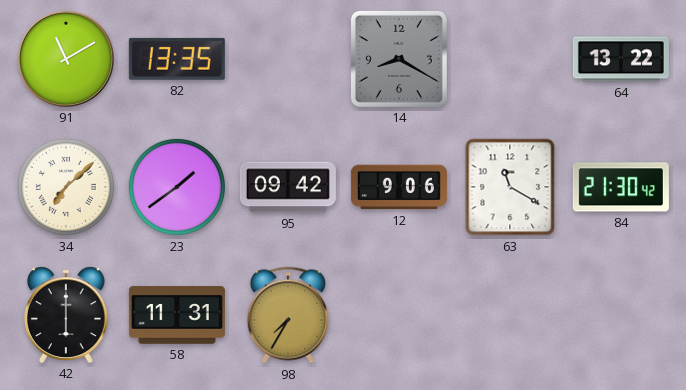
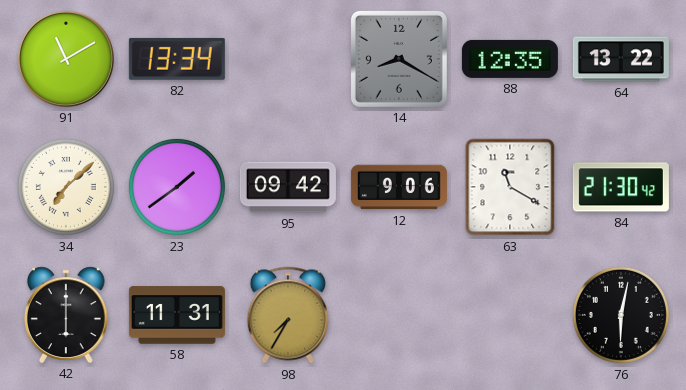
82: 13:35 -> 13:34
88: none -> 12:35
76: none -> 6:02
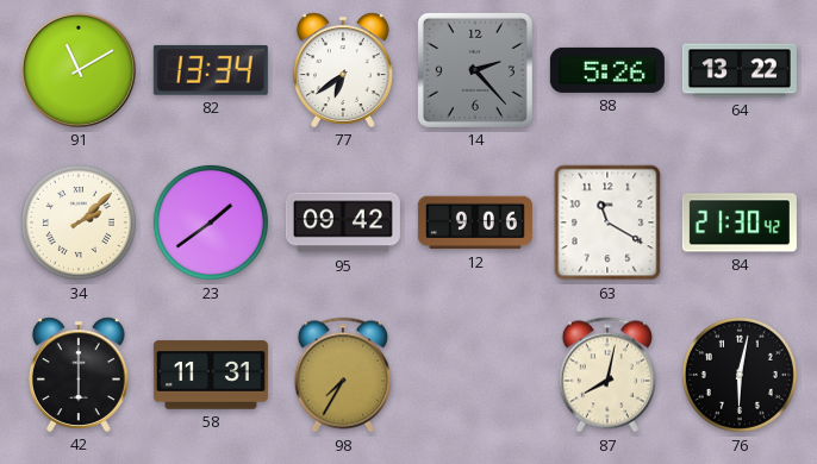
77: none -> 6:39
14: 8:20 -> 2:23
88: 12:35 -> 5:26
34: 7:08 -> 2:08
87: none -> 8:02
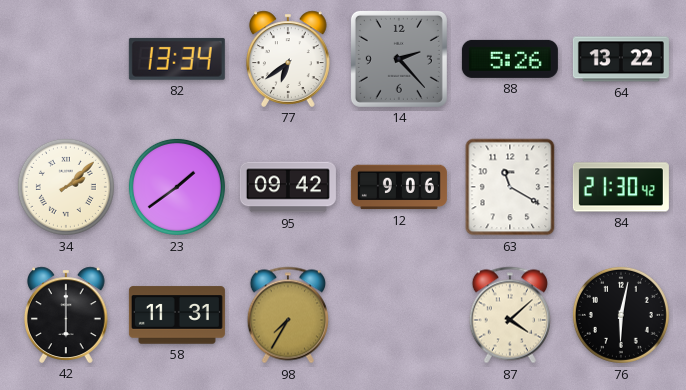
91: 11:10 -> none
87: 8:02 -> 4:08
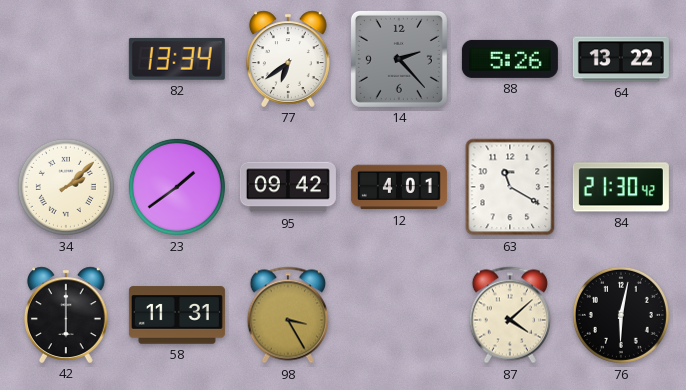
12: 9:06 -> 4:01
98: 7:35 -> 3:25
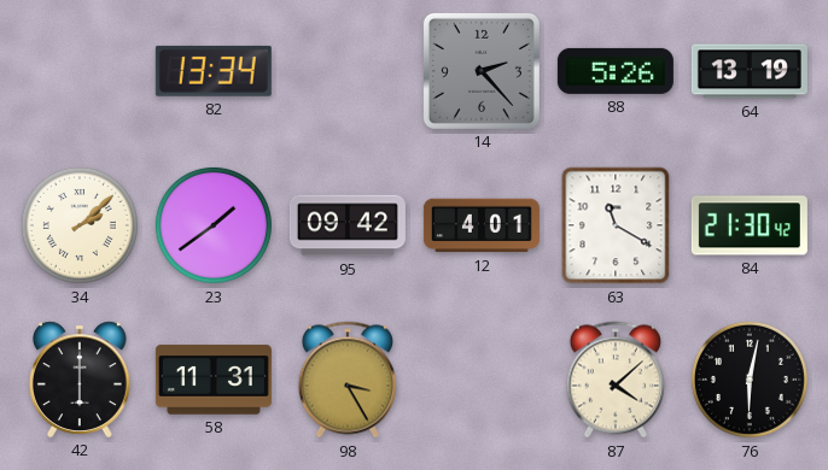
77: 6:39 -> none
64: 13:22 -> 13:19
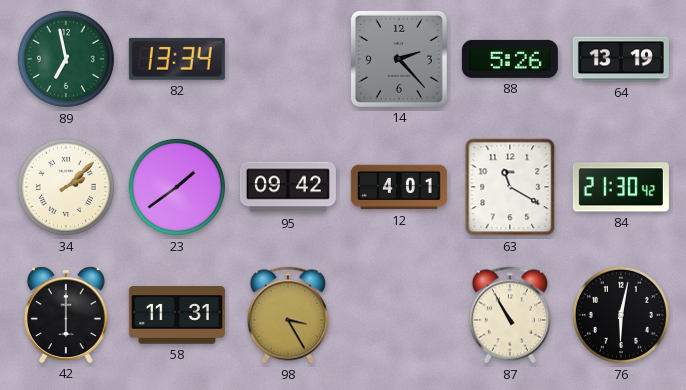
89: none -> 6:58
87: 4:08 -> 10:55
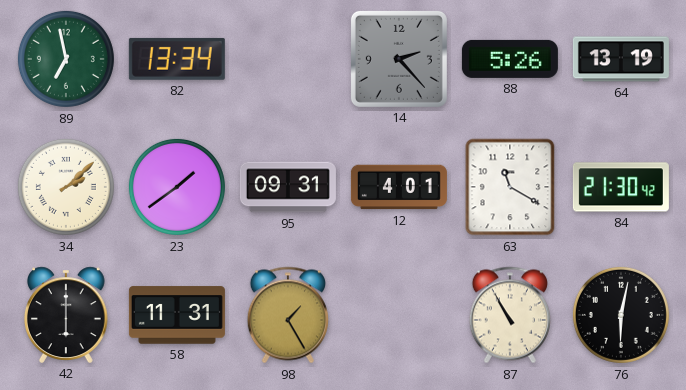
95: 09:42 -> 09:31
98: 3:25 -> 1:25
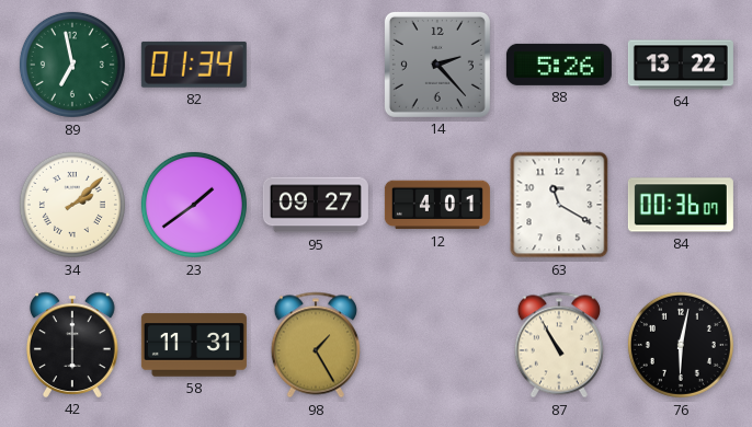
82: 13:34 -> 01:34
64: 13:19 -> 13:22
95: 09:31 -> 09:27
84: 21:30 -> 00:36
